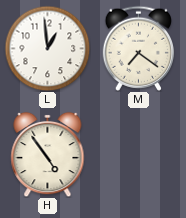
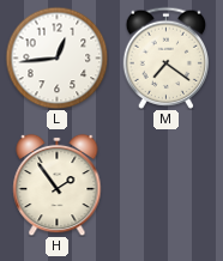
L: 12:59 -> 12:44
H: 4:54 -> 1:54
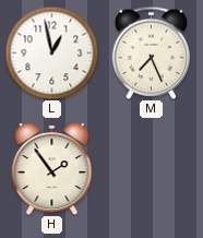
L: 12:44 -> 12:58
M: 7:21 -> 7:26
